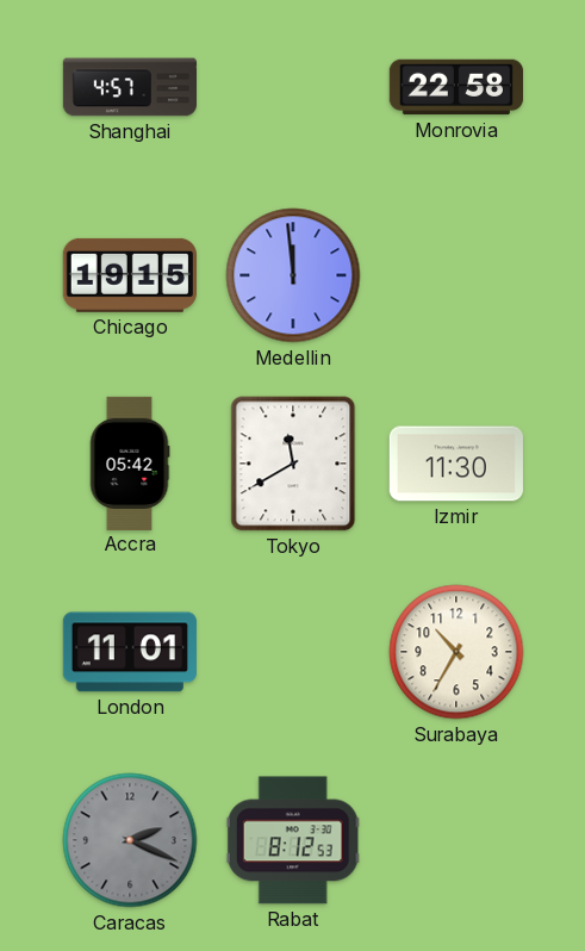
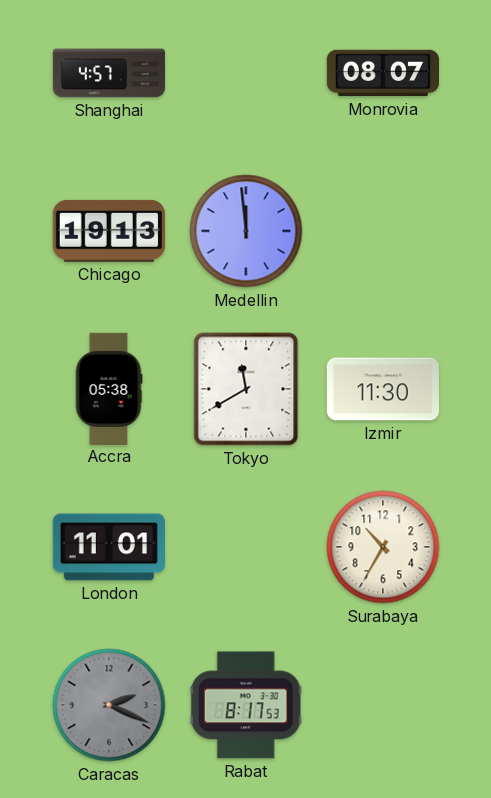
Monrovia: 22:58 -> 08:07
Chicago: 19:15 -> 19:13
Accra: 05:42 -> 05:38
Rabat: 8:12 -> 8:17
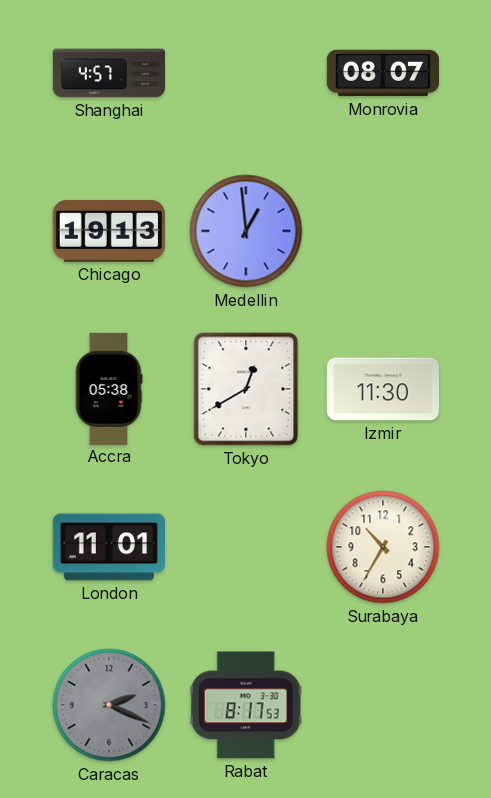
Medellin: 11:59 -> 12:59
Tokyo: 11:40 -> 12:40
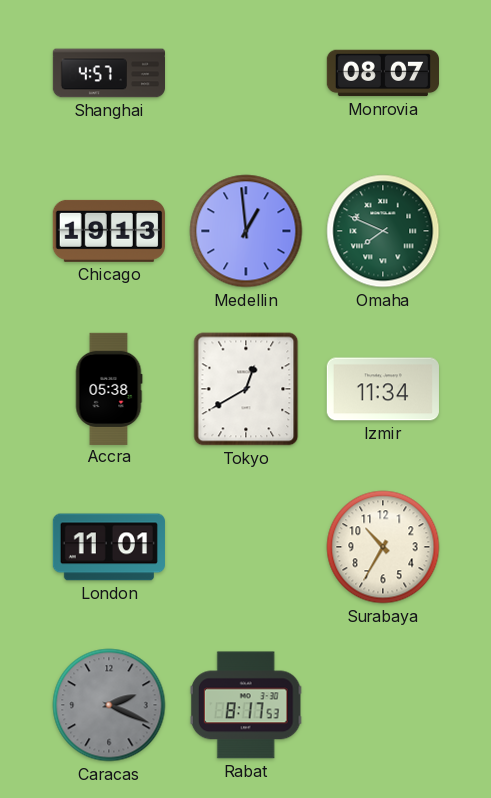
Omaha: none -> 7:49
Izmir: 11:30 -> 11:34
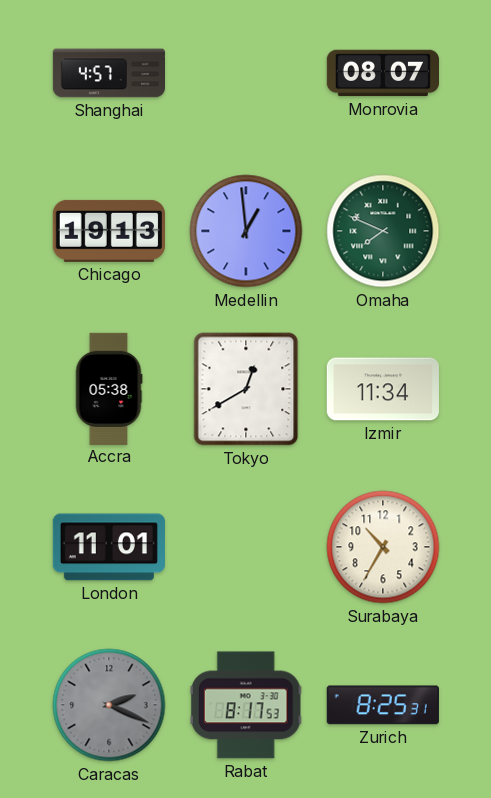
Zurich: none -> 8:25
